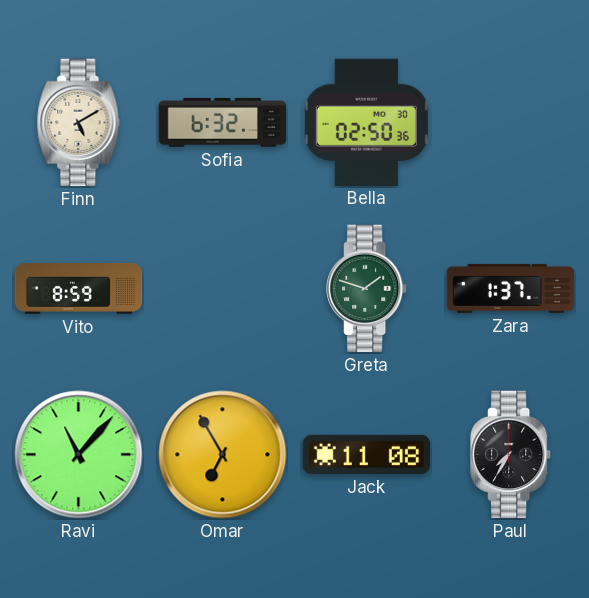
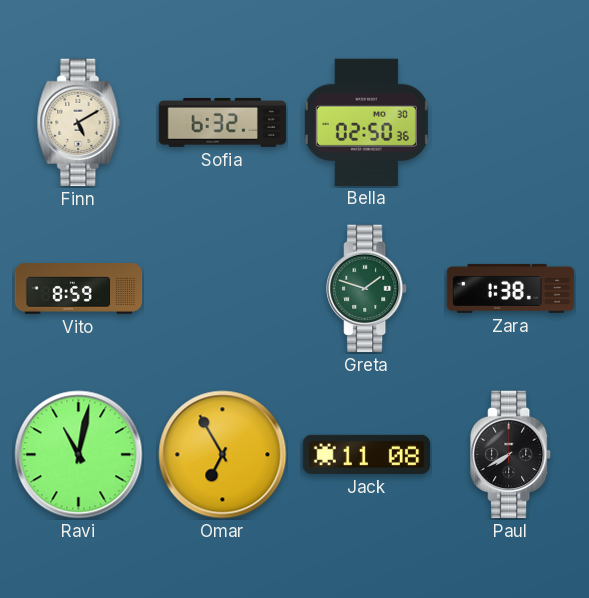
Zara: 1:37 -> 1:38
Ravi: 11:07 -> 11:02
Paul: 7:35 -> 7:40
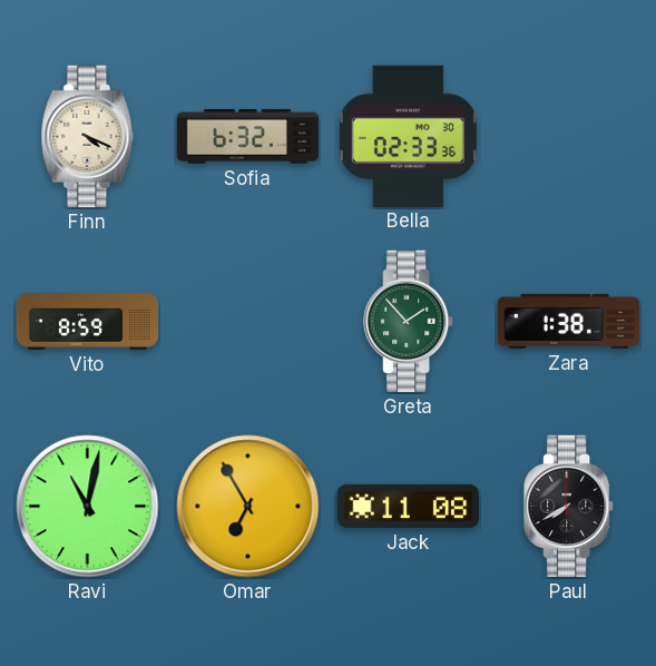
Finn: 5:10 -> 4:19
Bella: 02:50 -> 02:33
Greta: 1:48 -> 1:53
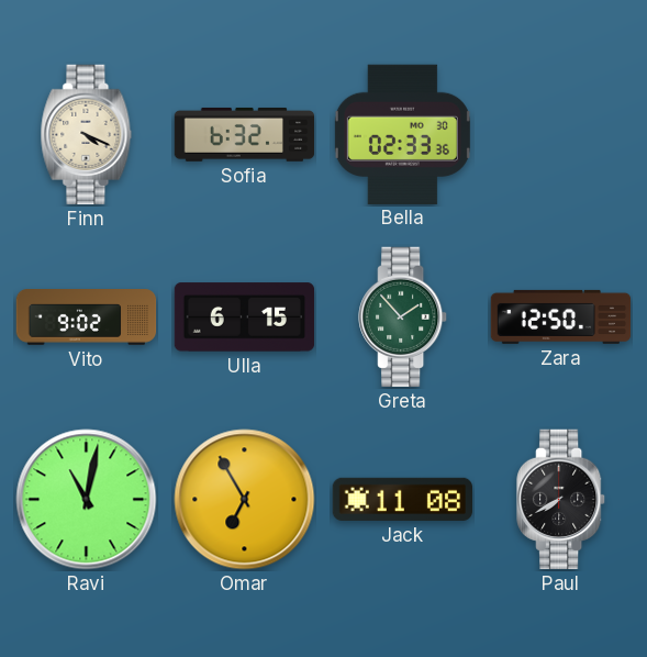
Vito: 8:59 -> 9:02
Ulla: none -> 6:15
Zara: 1:38 -> 12:50
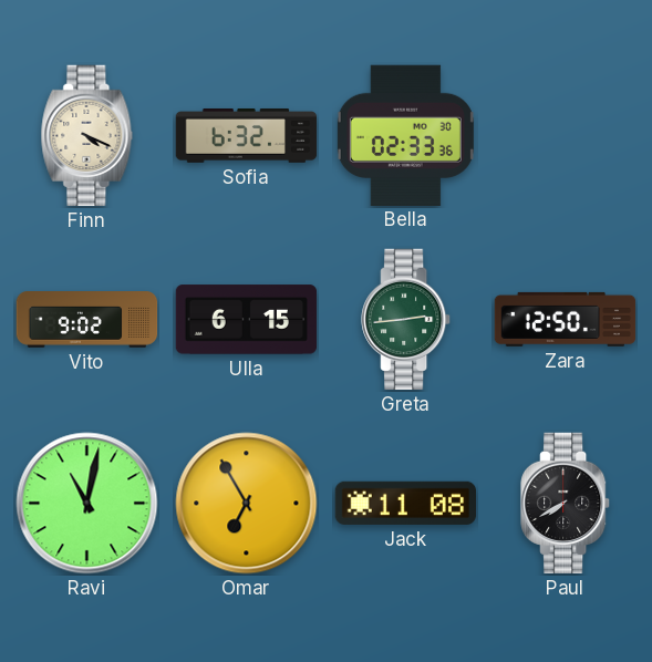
Greta: 1:53 -> 2:44
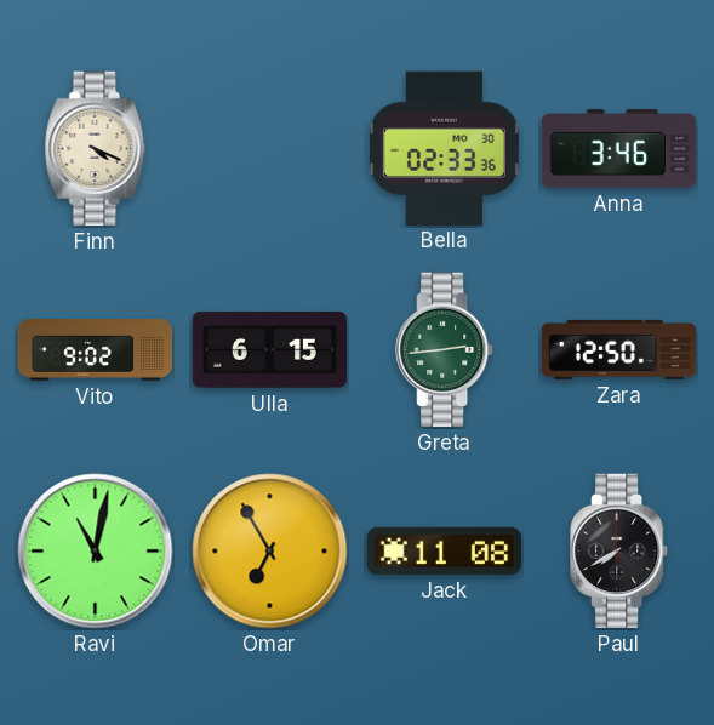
Sofia: 6:32 -> none
Anna: none -> 3:46
